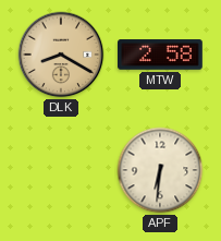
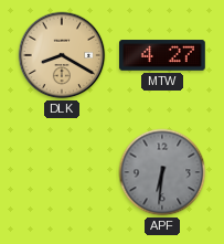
MTW: 2:58 -> 4:27
APF dial: cream -> grey
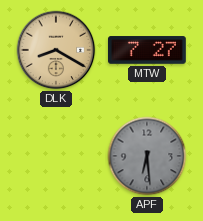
MTW: 4:27 -> 7:27
APF: 6:31 -> 6:29
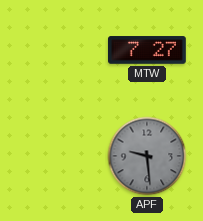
DLK: 8:20 -> none
APF: 6:29 -> 9:29
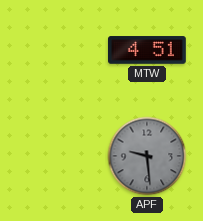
MTW: 7:27 -> 4:51
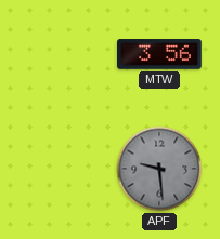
MTW: 4:51 -> 3:56
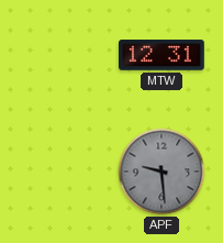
MTW: 3:56 -> 12:31
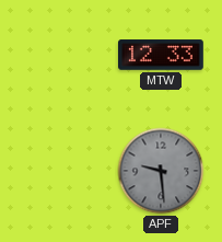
MTW: 12:31 -> 12:33
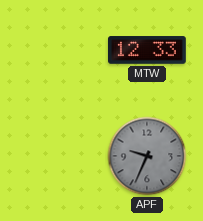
APF: 9:29 -> 9:34
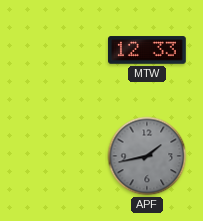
APF: 9:34 -> 1:43
